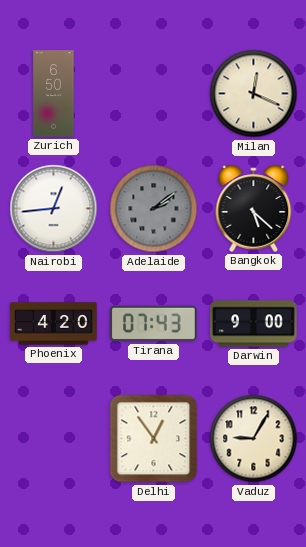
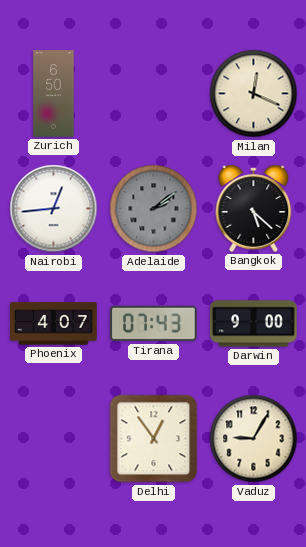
Phoenix: 4:20 -> 4:07
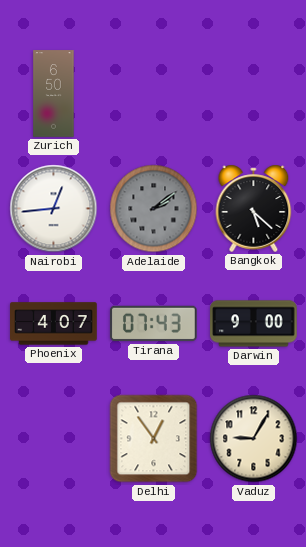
Milan: 12:19 -> none
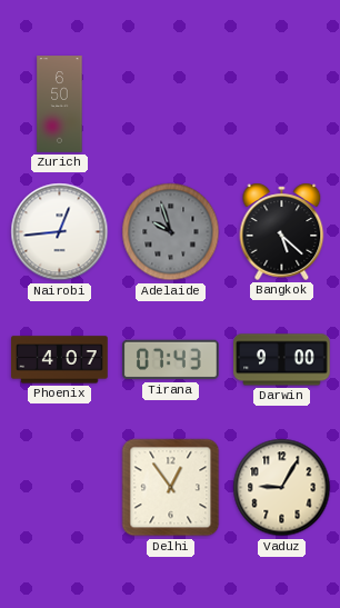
Adelaide: 2:09 -> 9:57
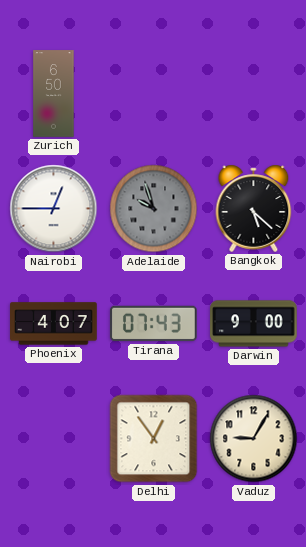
Nairobi: 12:44 -> 12:45
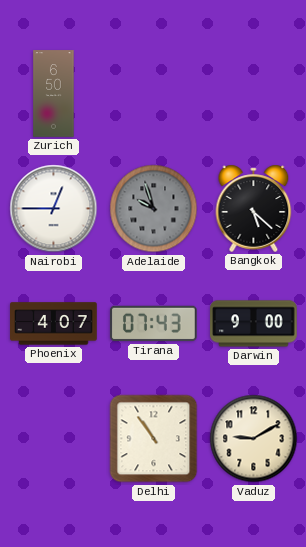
Delhi: 12:54 -> 10:54
Vaduz: 9:05 -> 9:10
